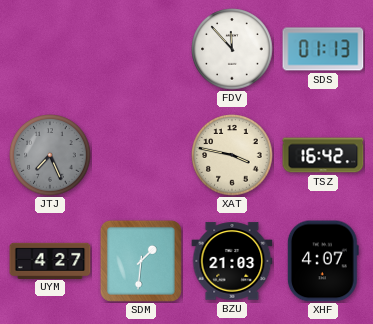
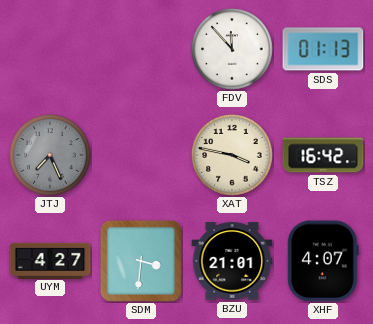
SDM: 1:31 -> 3:31
BZU: 21:03 -> 21:01
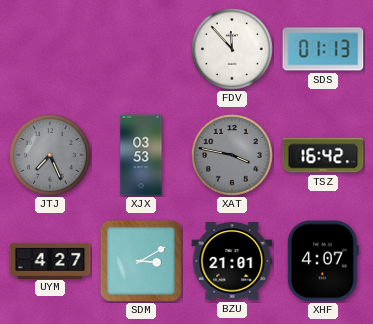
XJX: none -> 03:53
XAT dial: cream -> grey
SDM: 3:31 -> 3:10
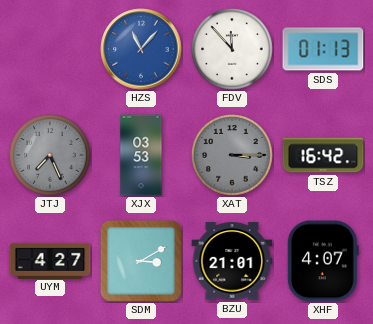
HZS: none -> 11:07
XAT: 3:47 -> 3:15
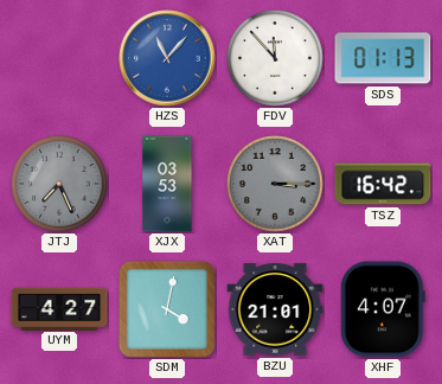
SDM: 3:10 -> 4:02
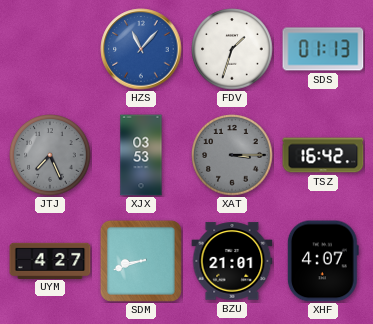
FDV: 11:53 -> 1:33
SDM: 4:02 -> 8:42
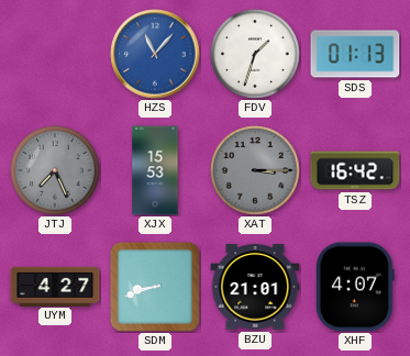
XJX: 03:53 -> 15:53
